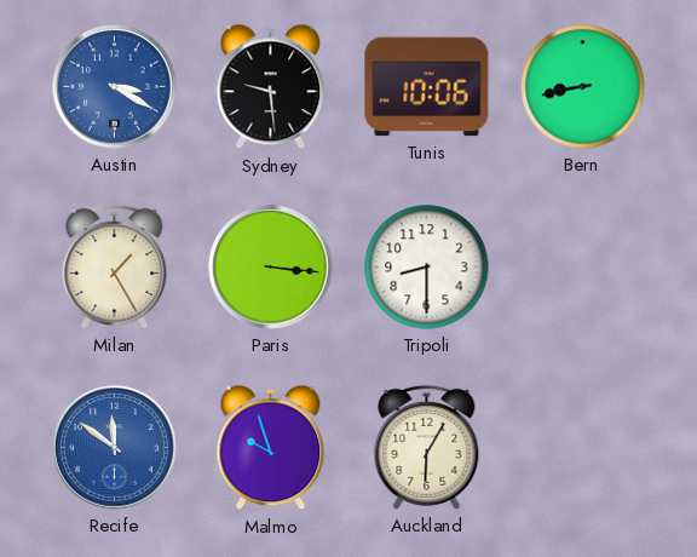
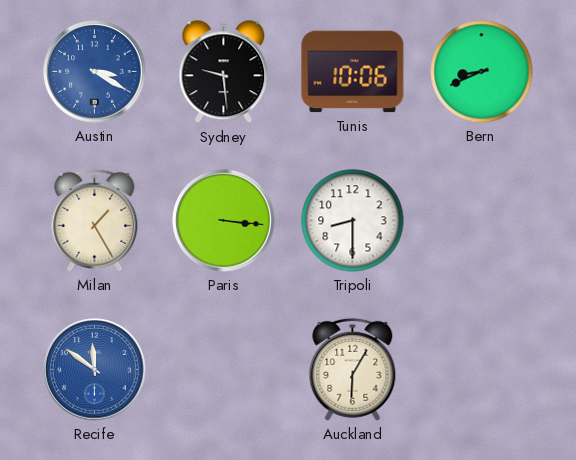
Bern: 8:43 -> 8:41
Malmo: 9:57 -> none
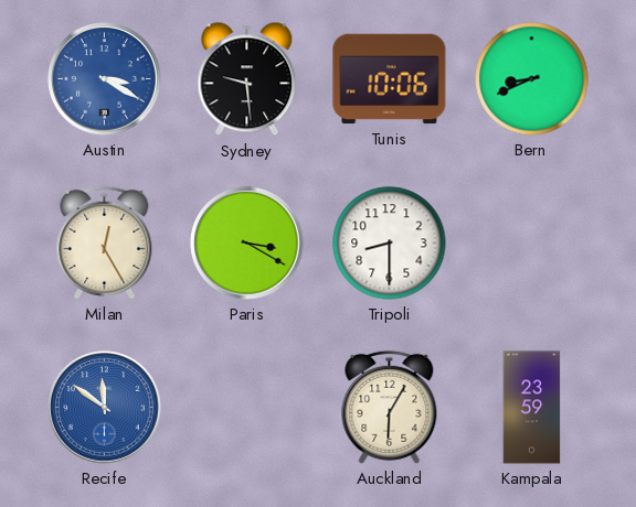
Milan: 1:25 -> 12:25
Paris: 3:16 -> 3:20
Kampala: none -> 23:59
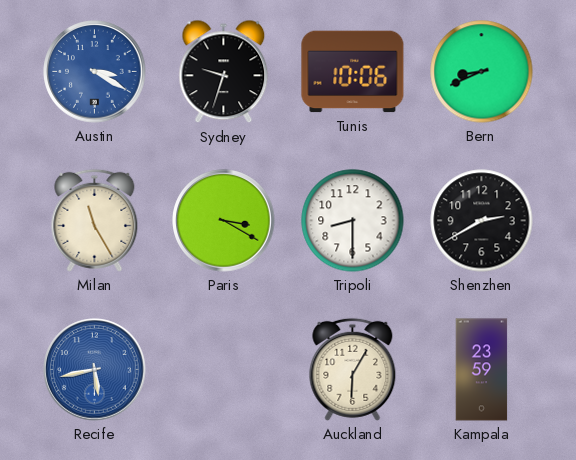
Sydney: 9:29 -> 9:33
Milan: 12:25 -> 11:25
Shenzhen: none -> 2:40
Recife: 11:51 -> 5:43
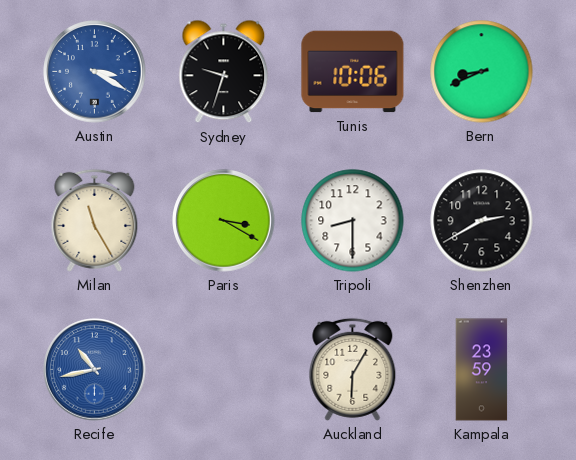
Recife: 5:43 -> 10:43
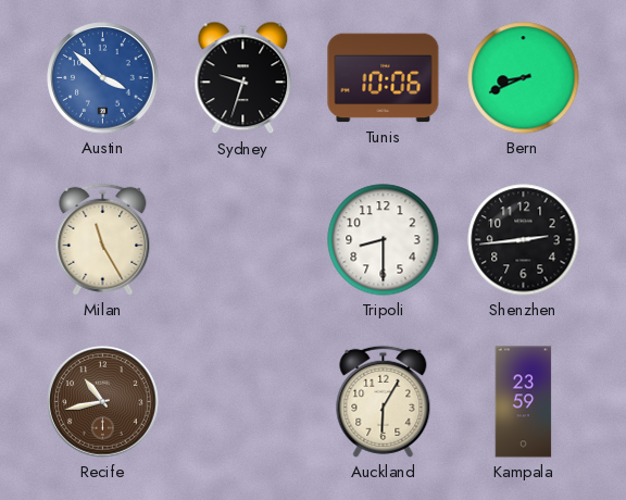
Austin: 3:20 -> 3:52
Paris: 3:20 -> none
Shenzhen: 2:40 -> 2:44
Recife dial: blue -> brown
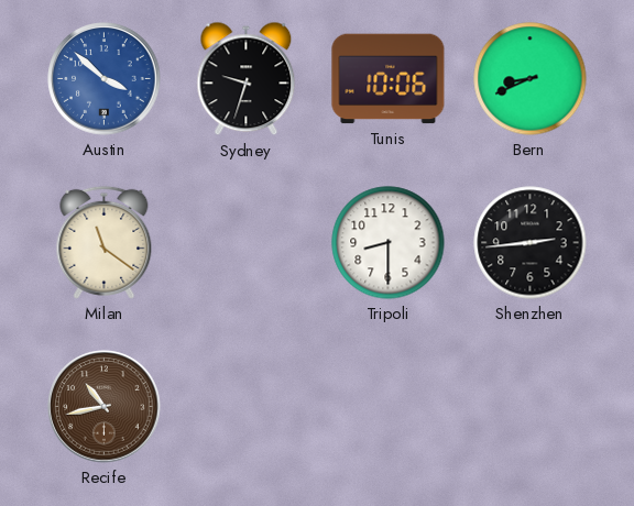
Milan: 11:25 -> 11:21
Auckland: 6:05 -> none
Kampala: 23:59 -> none
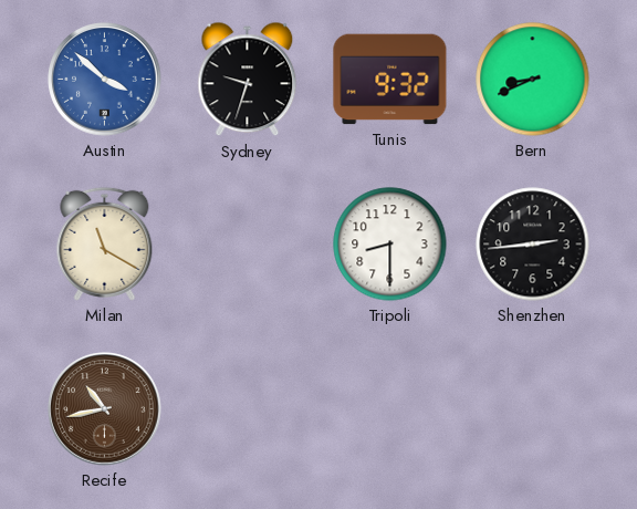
Tunis: 10:06 -> 9:32
Milan: 11:21 -> 11:20
